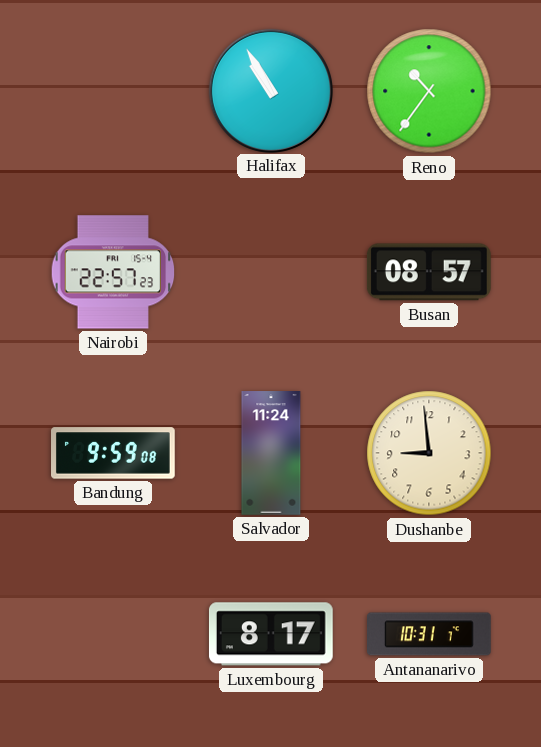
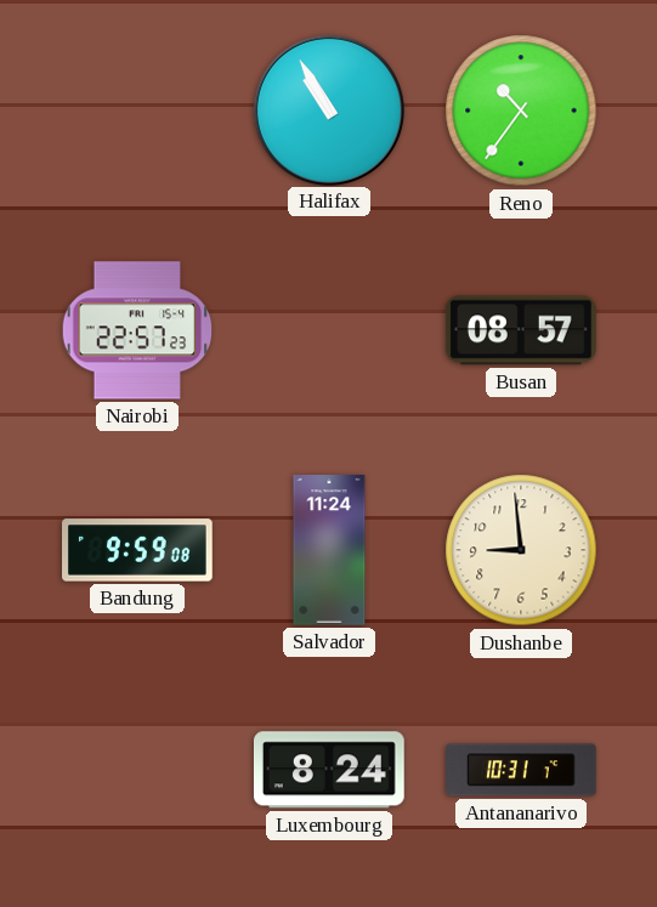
Luxembourg: 8:17 -> 8:24
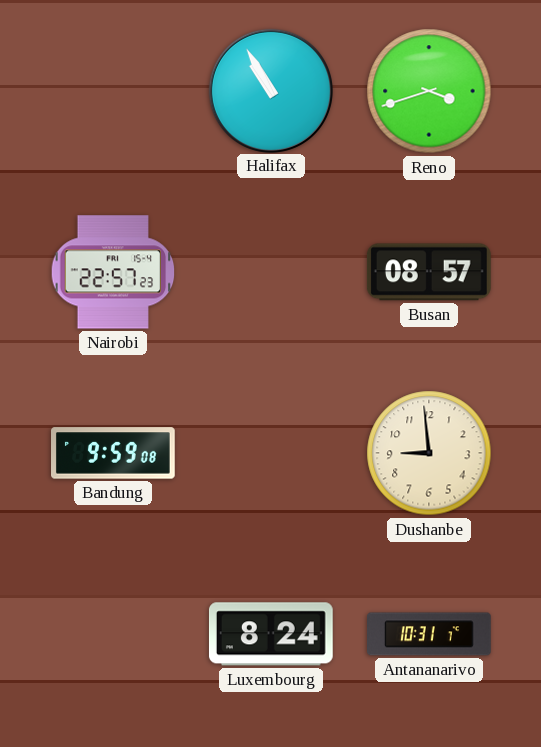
Reno: 10:36 -> 3:42
Salvador: 11:24 -> none
